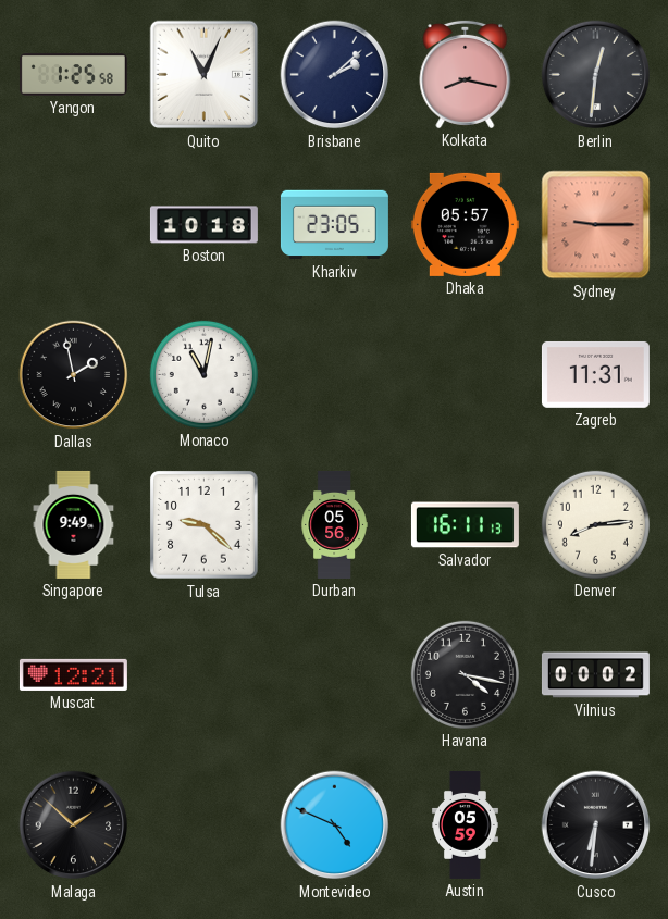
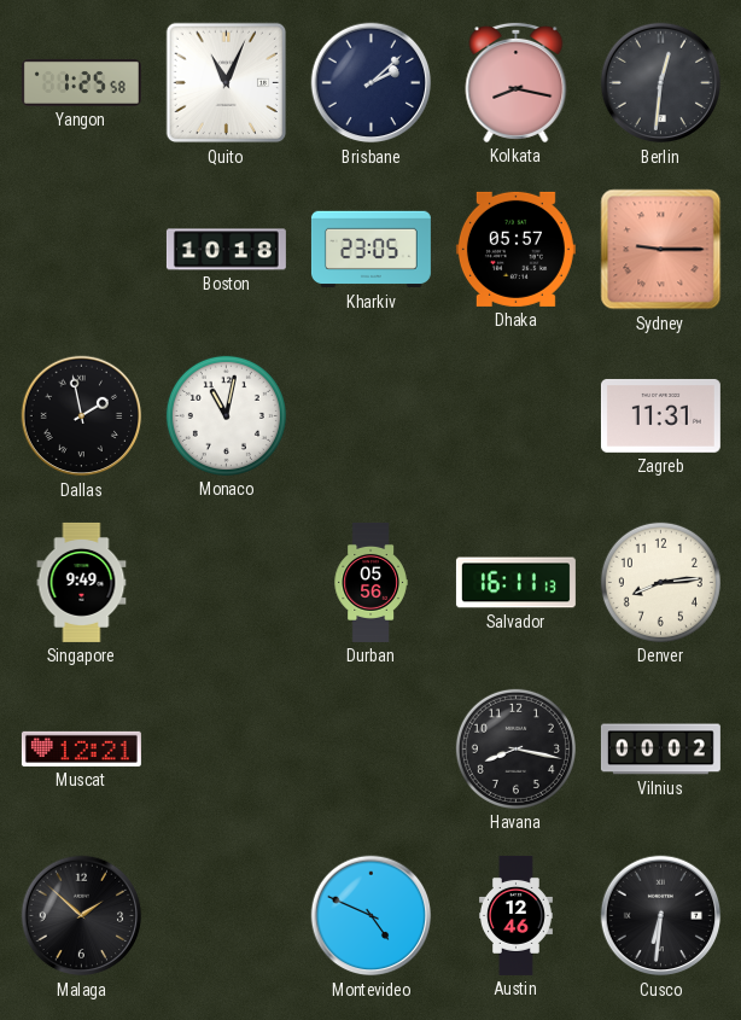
Tulsa: 9:22 -> none
Havana: 4:17 -> 8:17
Austin: 05:59 -> 12:46
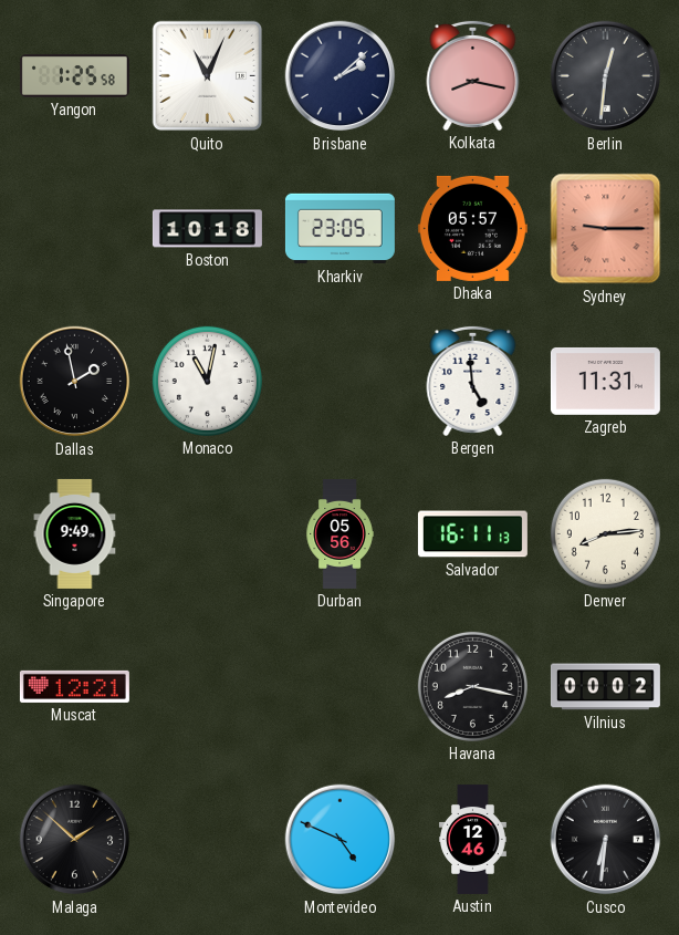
Bergen: none -> 4:59
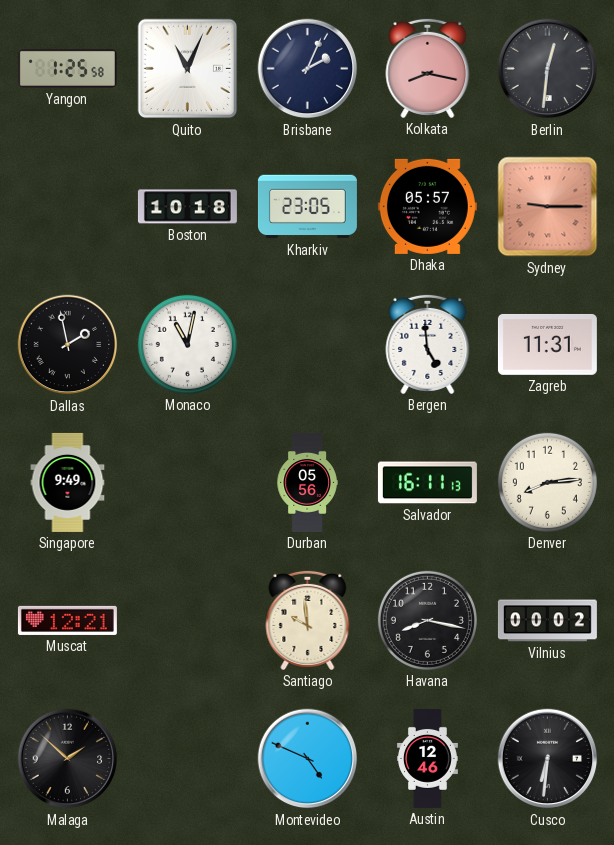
Brisbane: 2:08 -> 2:04
Santiago: none -> 9:59
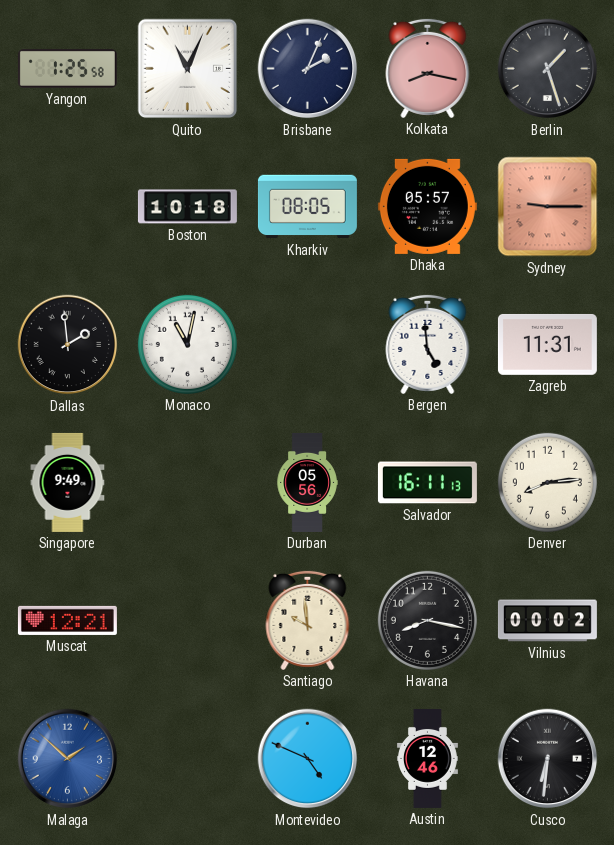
Berlin: 12:31 -> 1:27
Kharkiv: 23:05 -> 08:05
Dallas: 1:58 -> 1:59
Malaga dial: black -> blue
